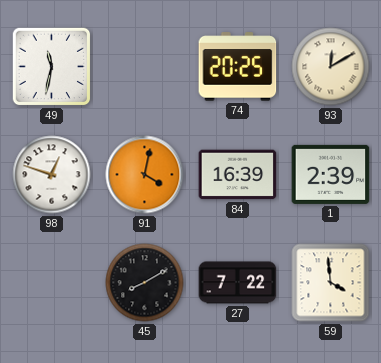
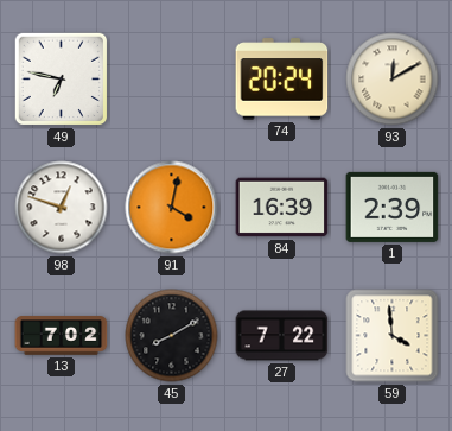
49: 11:32 -> 6:47
74: 20:25 -> 20:24
13: none -> 7:02
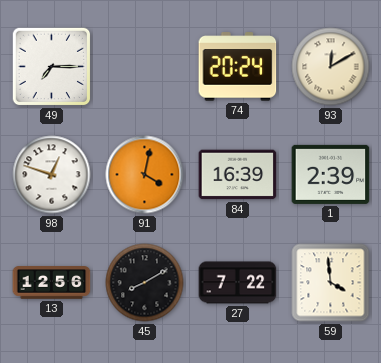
49: 6:47 -> 7:15
13: 7:02 -> 12:56
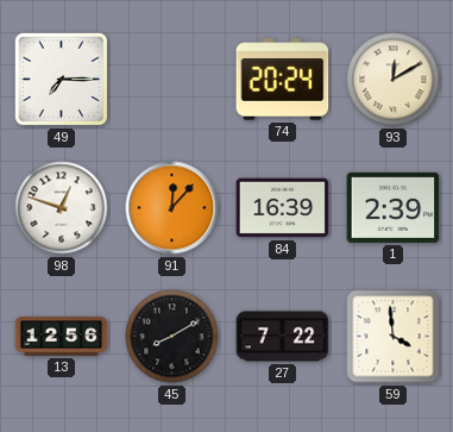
91: 4:02 -> 12:07
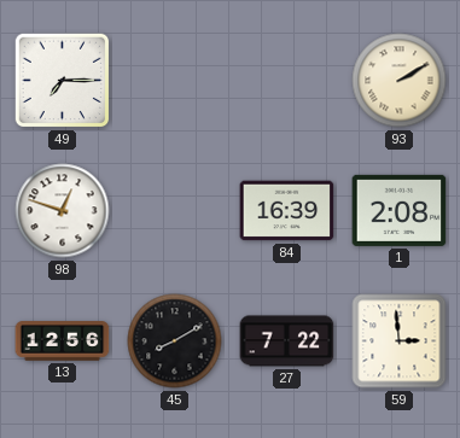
74: 20:24 -> none
93: 12:10 -> 2:10
91: 12:07 -> none
1: 2:39 -> 2:08
59: 3:59 -> 2:59
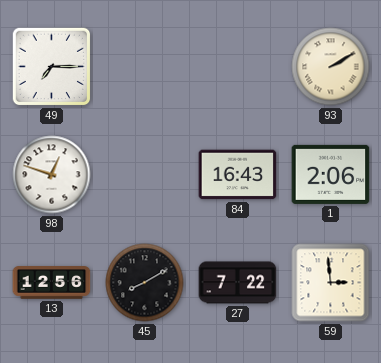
84: 16:39 -> 16:43
1: 2:08 -> 2:06
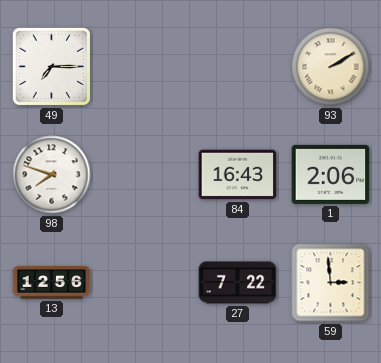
98: 12:48 -> 7:48
45: 8:10 -> none
